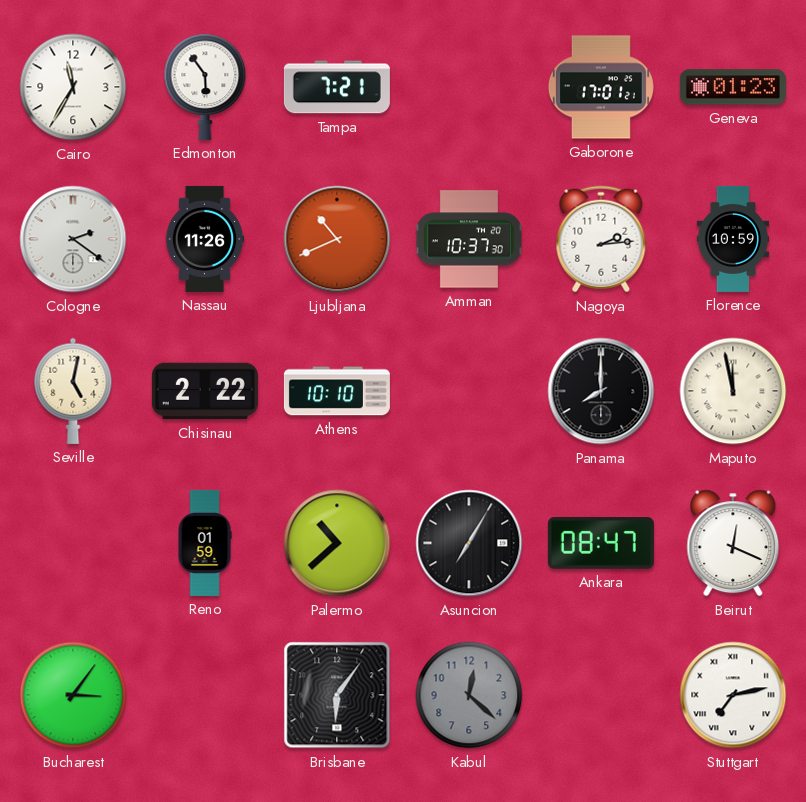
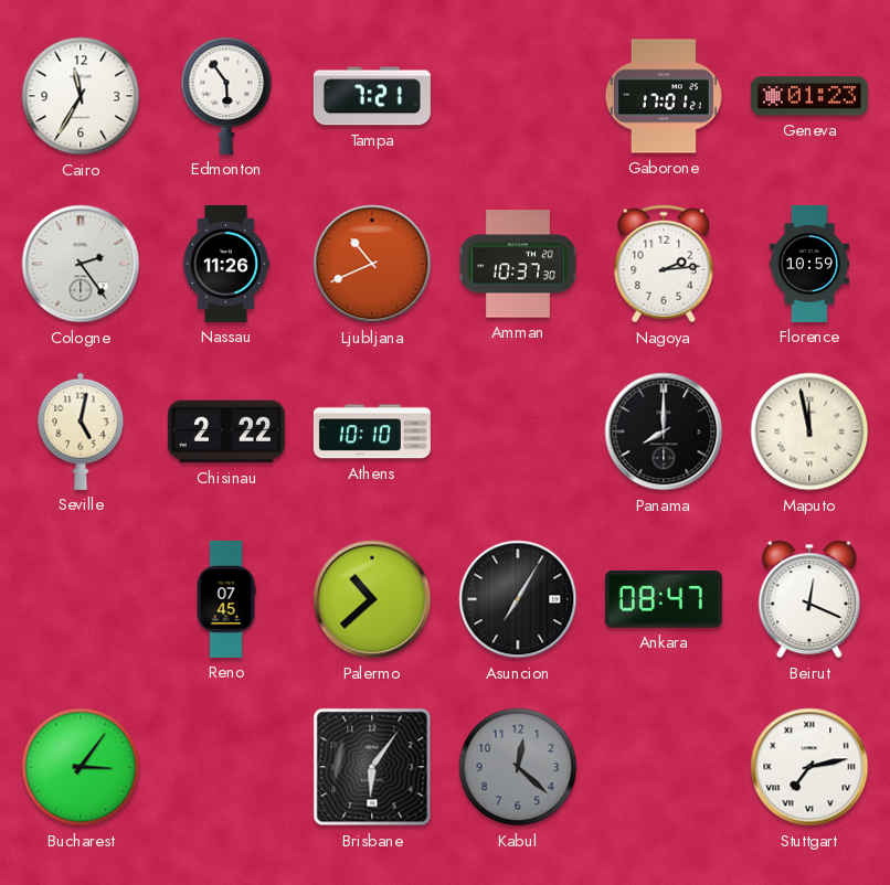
Cologne: 2:21 -> 2:24
Reno: 01:59 -> 07:45
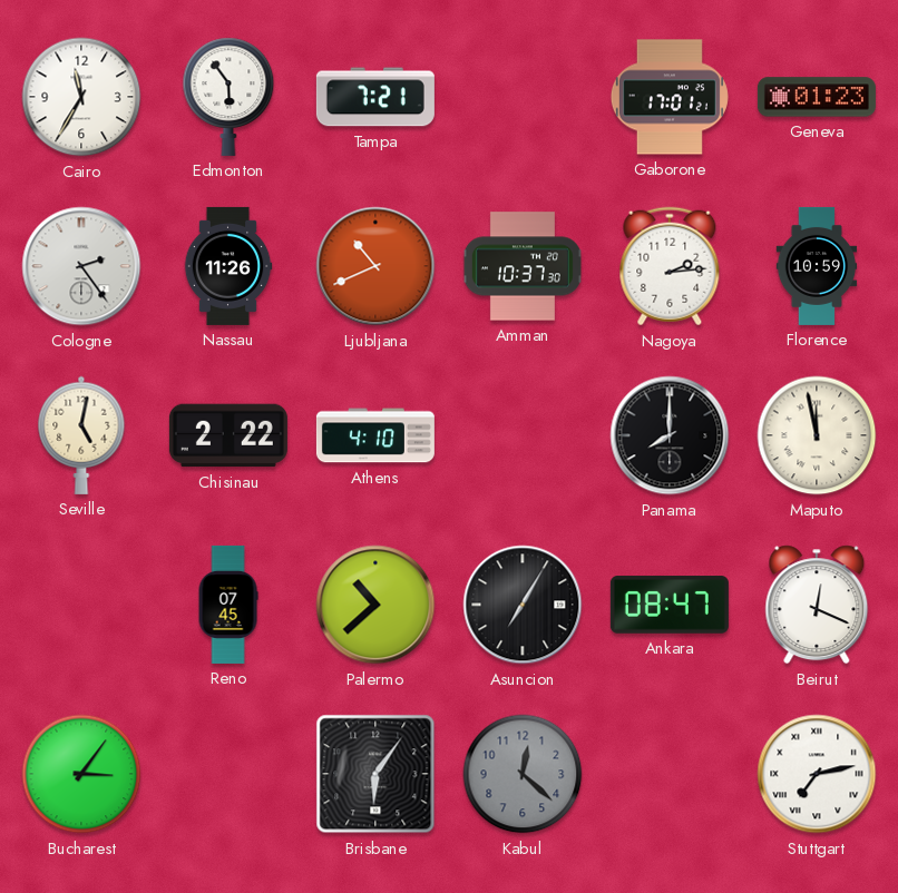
Athens: 10:10 -> 4:10
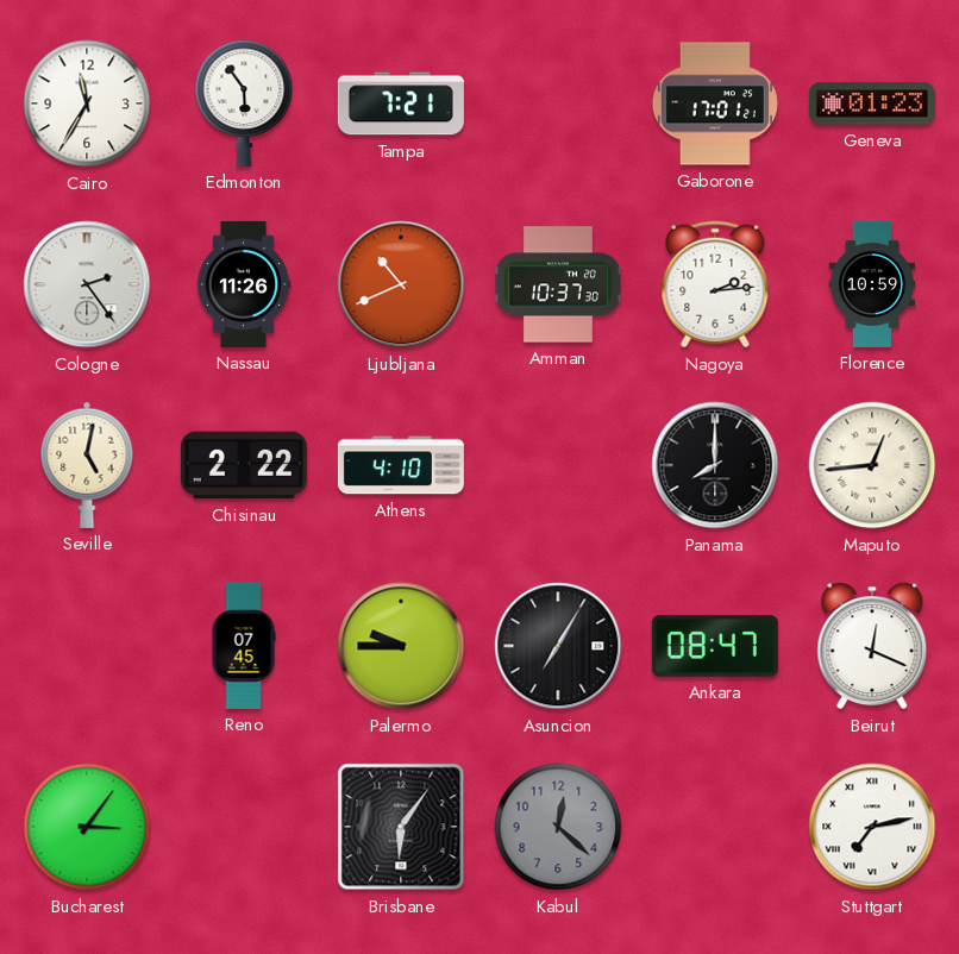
Maputo: 11:58 -> 12:44
Palermo: 10:38 -> 9:45
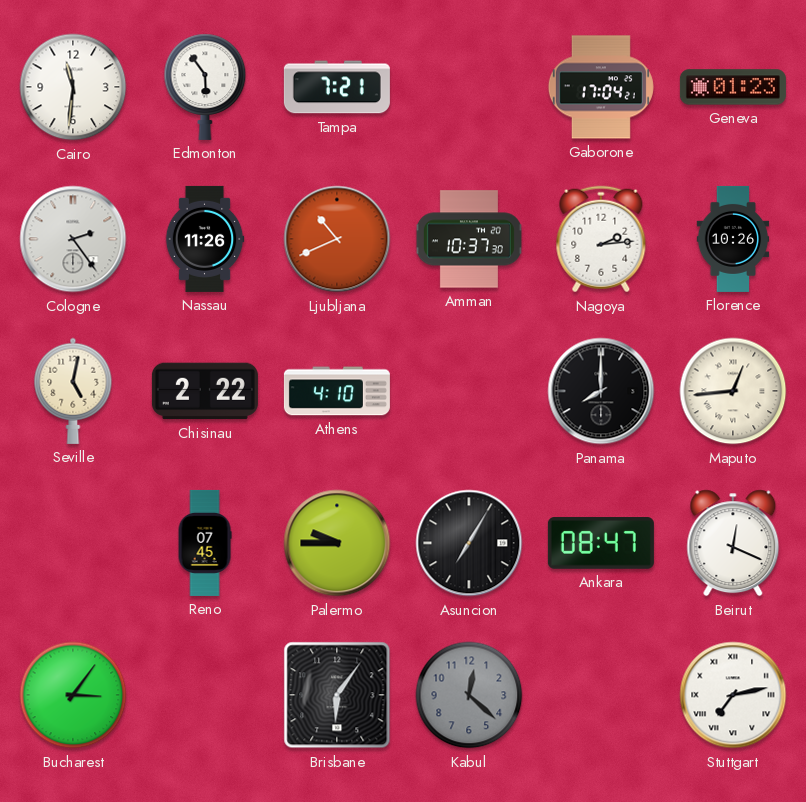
Cairo: 11:35 -> 11:31
Gaborone: 17:01 -> 17:04
Florence: 10:59 -> 10:26
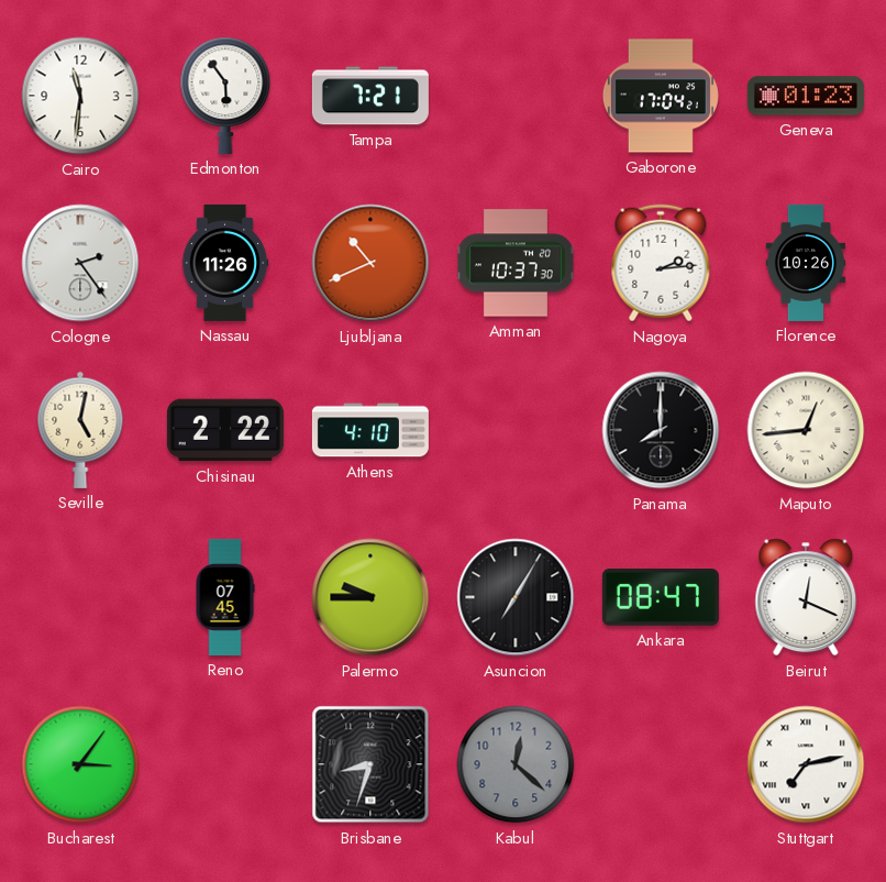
Brisbane: 6:06 -> 8:33
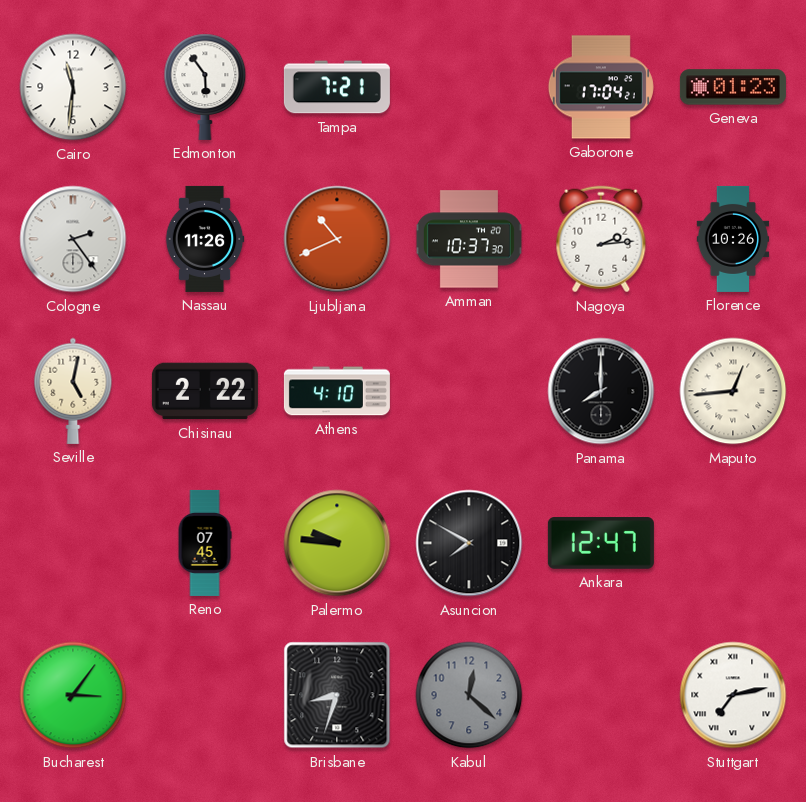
Palermo: 9:45 -> 9:46
Asuncion: 7:05 -> 7:50
Ankara: 08:47 -> 12:47
Beirut: 12:19 -> none
